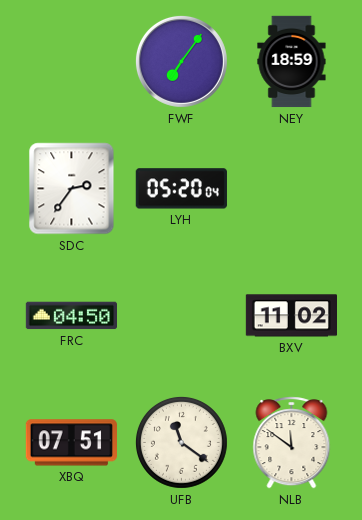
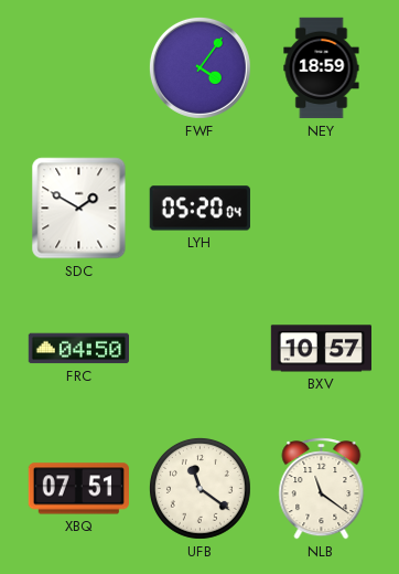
FWF: 7:06 -> 4:06
SDC: 2:36 -> 1:50
BXV: 11:02 -> 10:57
NLB: 11:51 -> 11:21
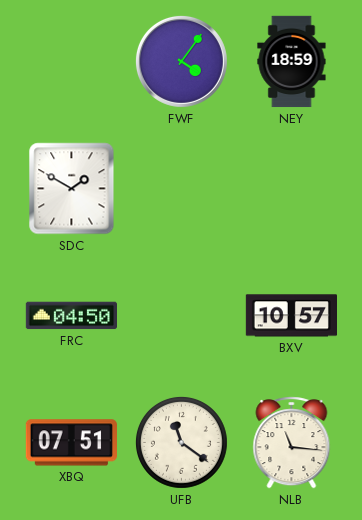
LYH: 05:20 -> none
NLB: 11:21 -> 11:16
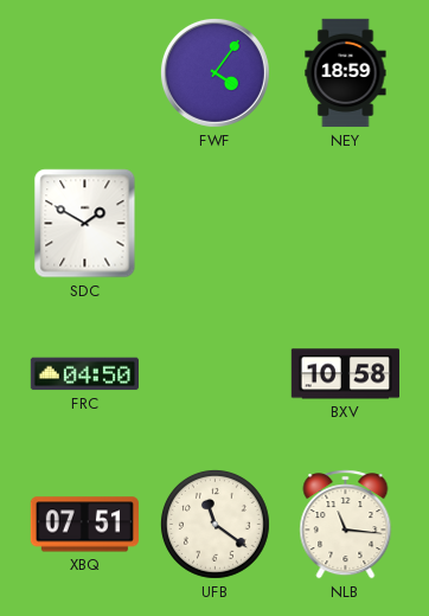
BXV: 10:57 -> 10:58
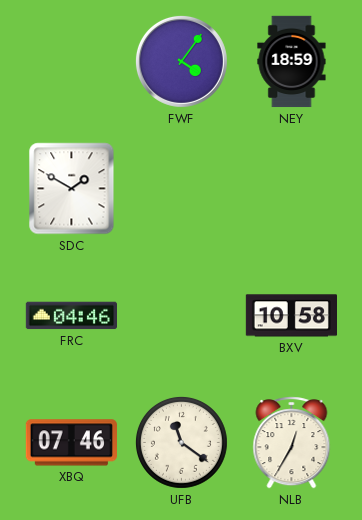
FRC: 04:50 -> 04:46
XBQ: 07:51 -> 07:46
NLB: 11:16 -> 12:35
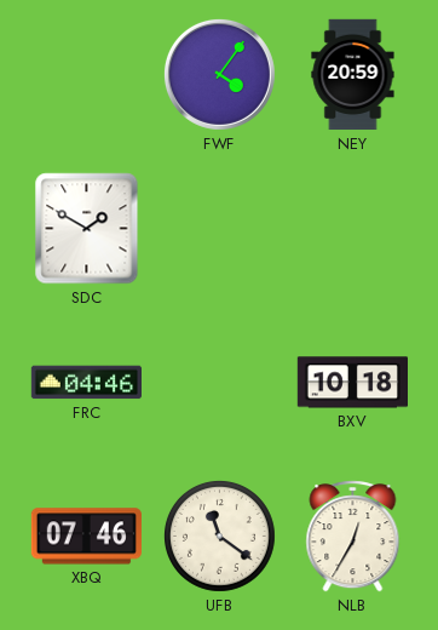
NEY: 18:59 -> 20:59
BXV: 10:58 -> 10:18
